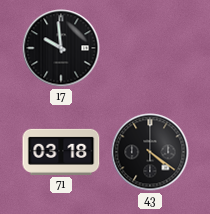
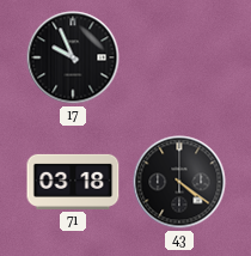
17: 9:59 -> 9:56
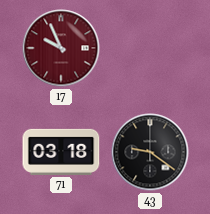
17 dial: black -> burgundy
43: 4:21 -> 9:21
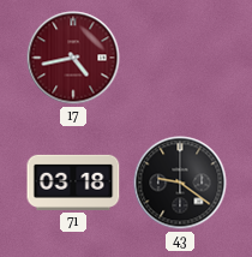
17: 9:56 -> 4:43
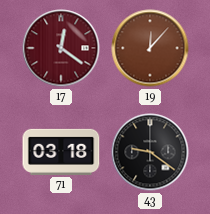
17: 4:43 -> 12:21
19: none -> 12:07
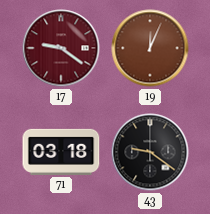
17: 12:21 -> 9:21
19: 12:07 -> 12:04
